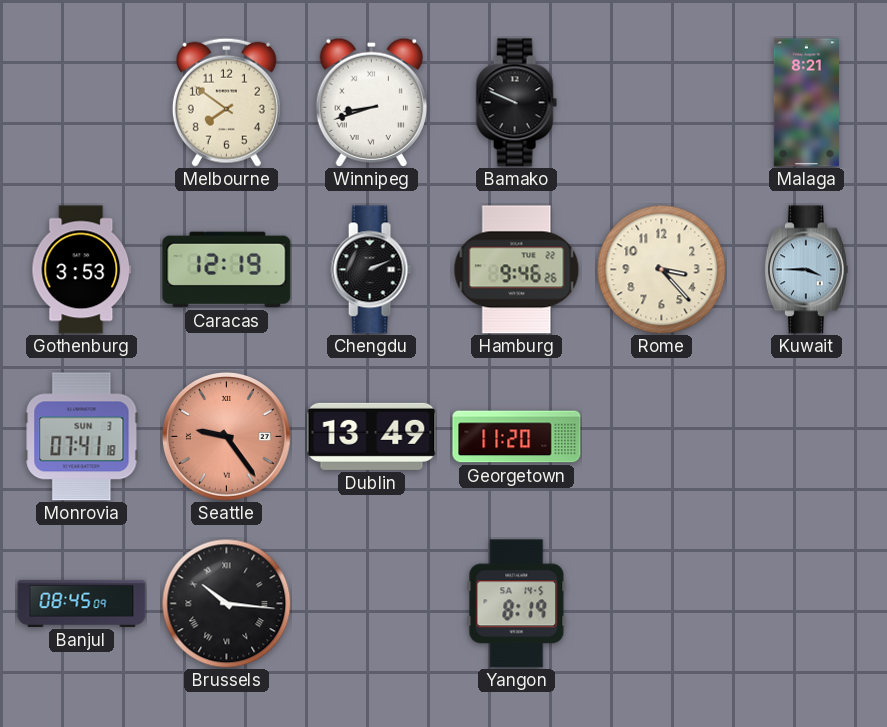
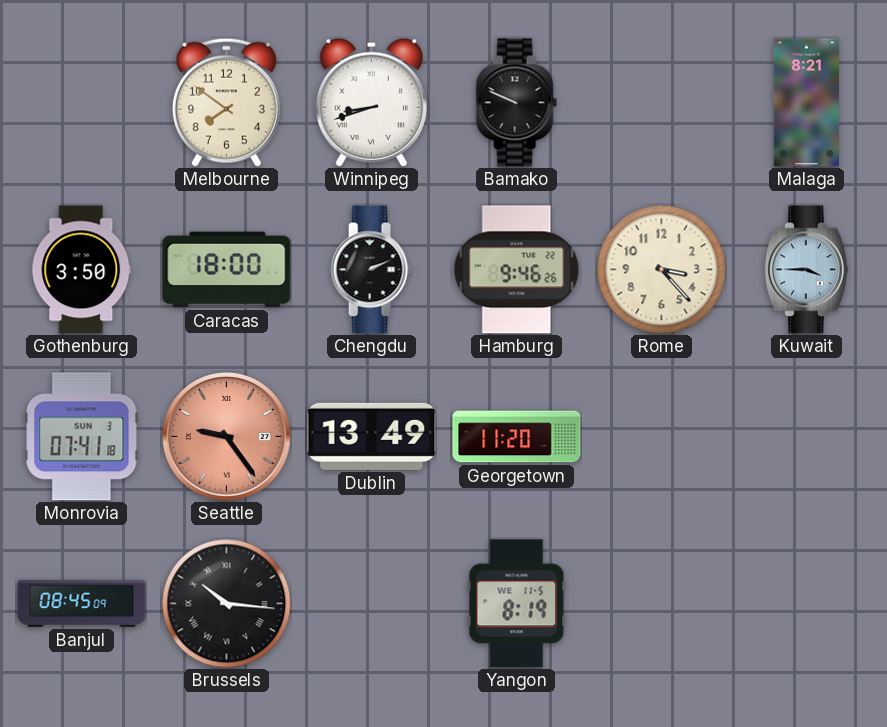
Gothenburg: 3:53 -> 3:50
Caracas: 12:19 -> 18:00
Yangon date: SA 14-5 -> WE 11-5
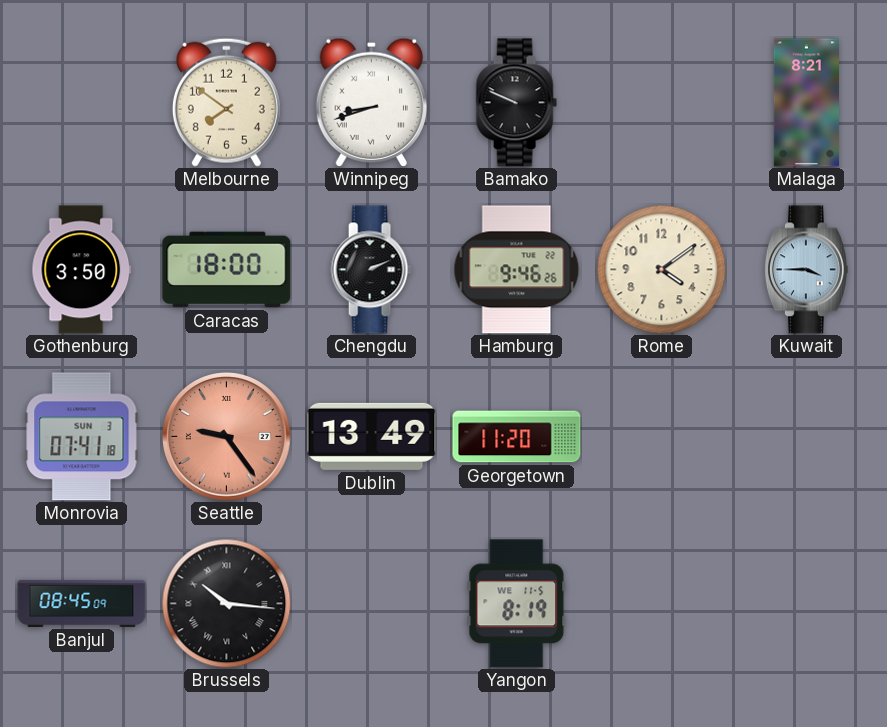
Rome: 3:23 -> 4:09
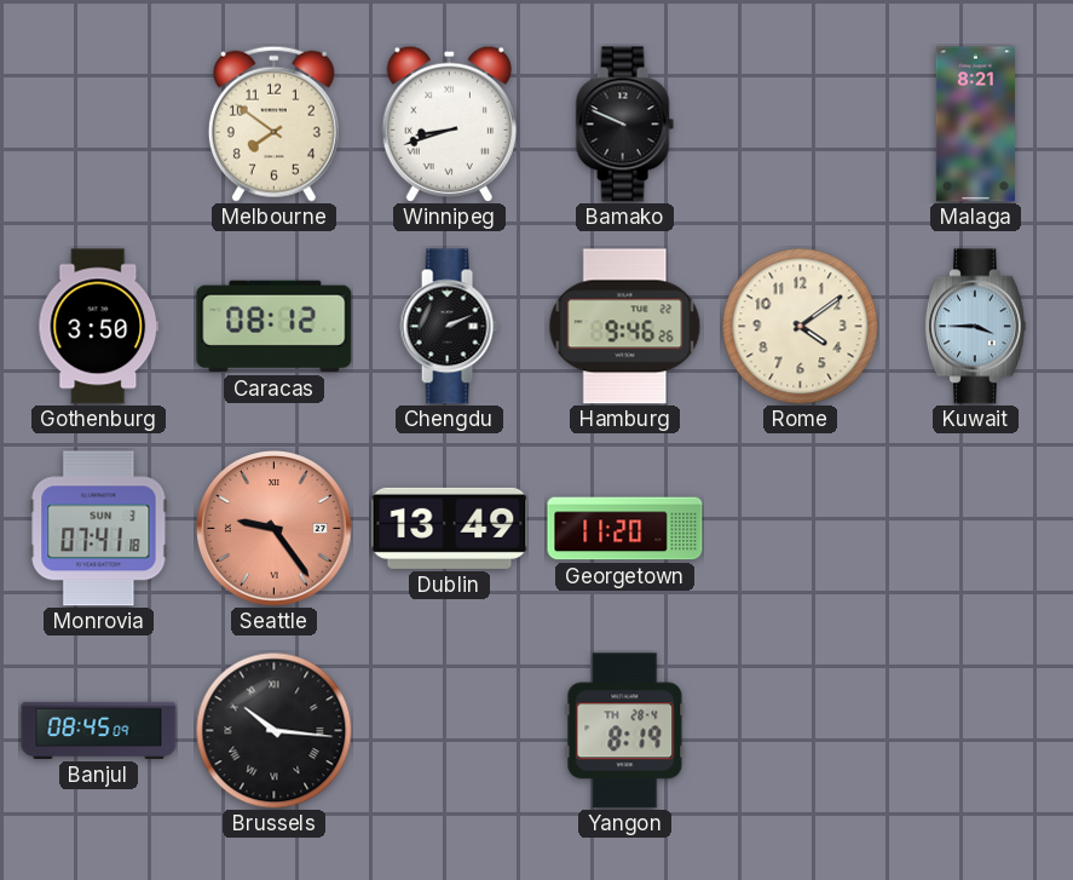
Caracas: 18:00 -> 08:12
Yangon date: WE 11-5 -> TH 28-4
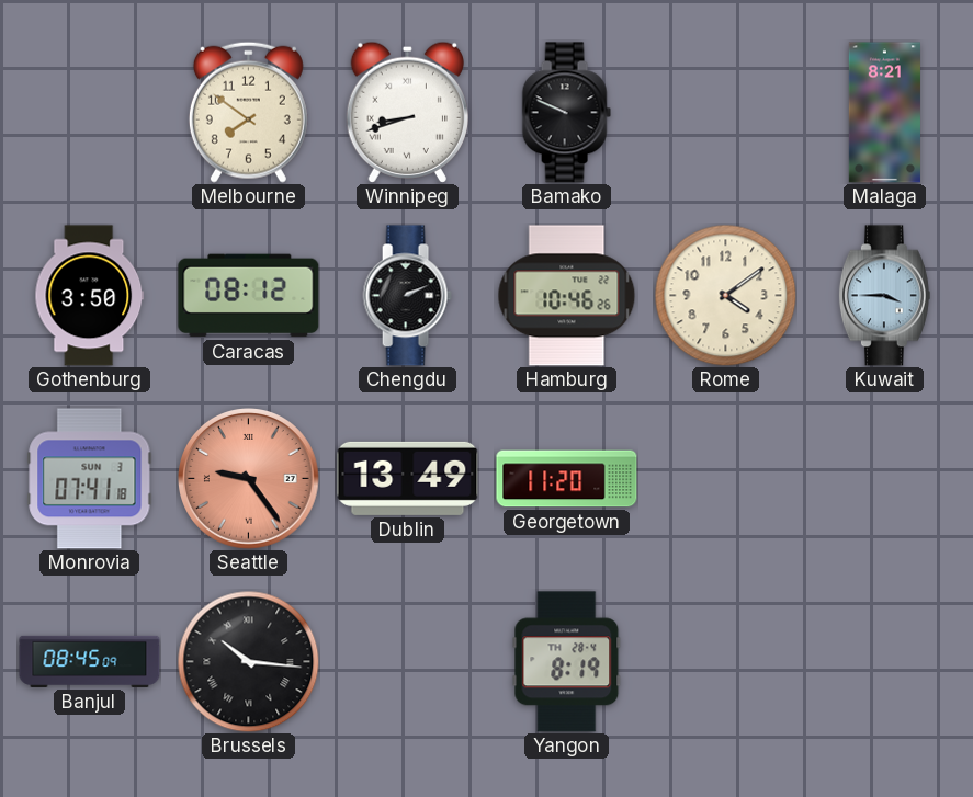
Hamburg: 9:46 -> 10:46
